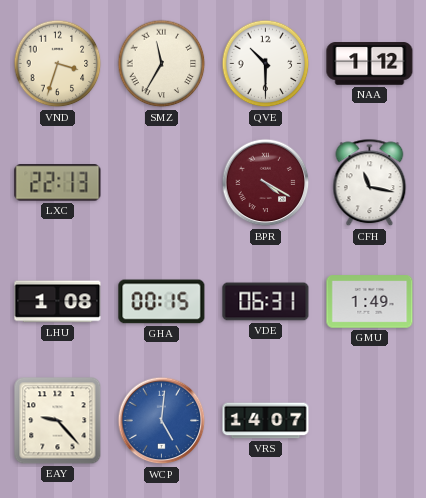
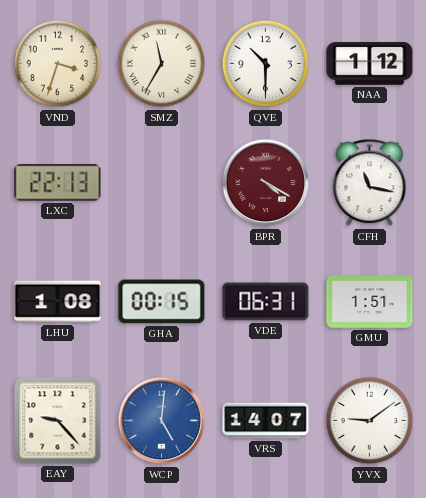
GMU: 1:49 -> 1:51
YVX: none -> 9:09
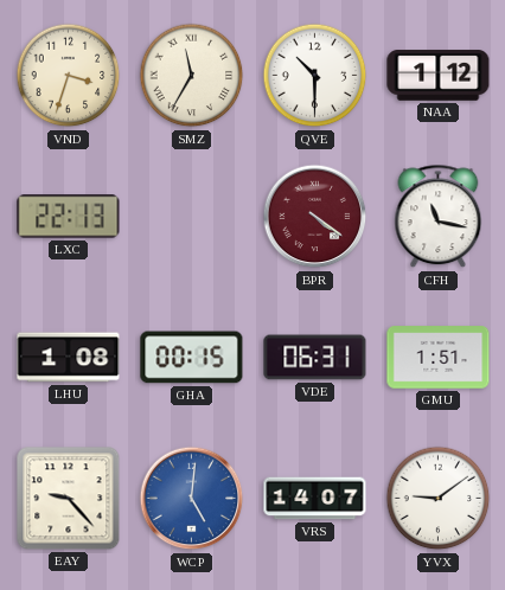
BPR: 4:20 -> 4:21
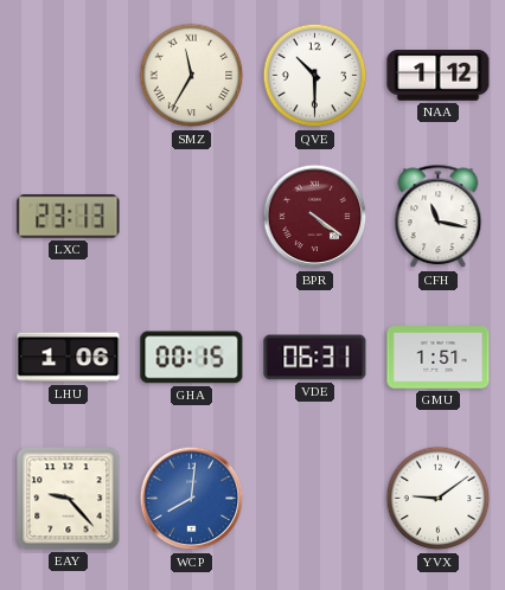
VND: 3:33 -> none
LXC: 22:13 -> 23:13
LHU: 1:08 -> 1:06
WCP: 5:01 -> 8:01
VRS: 14:07 -> none
